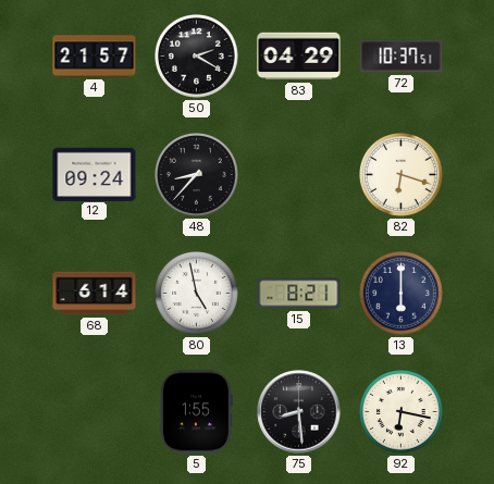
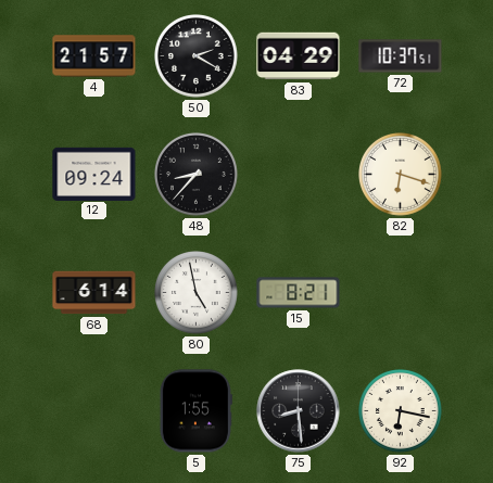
13: 6:00 -> none
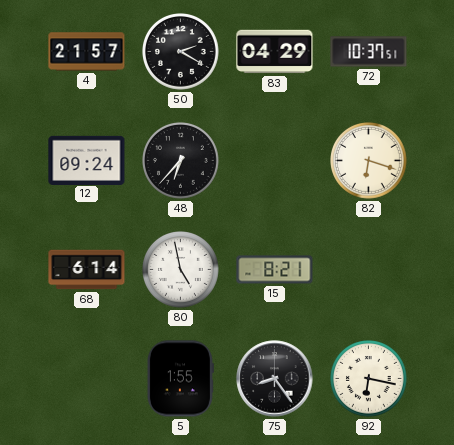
48: 8:37 -> 6:37
75: 8:29 -> 8:24
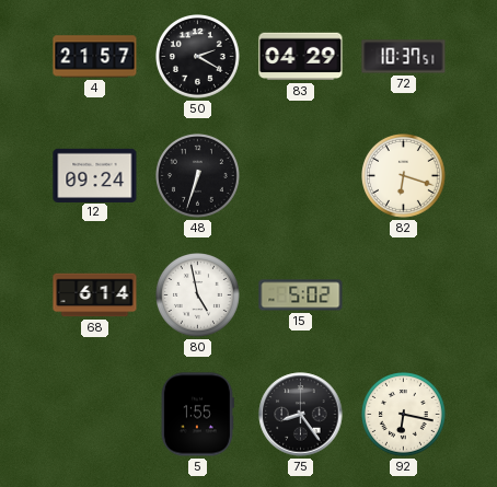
48: 6:37 -> 6:33
15: 8:21 -> 5:02
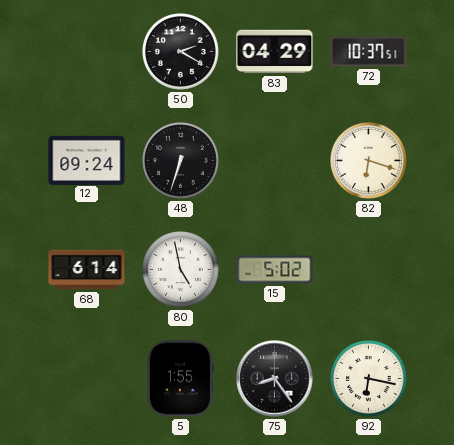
4: 21:57 -> none
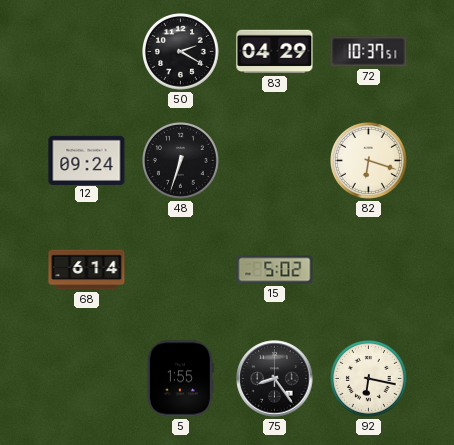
80: 4:58 -> none
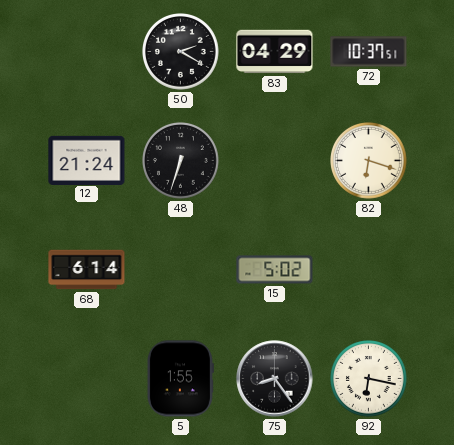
12: 09:24 -> 21:24
